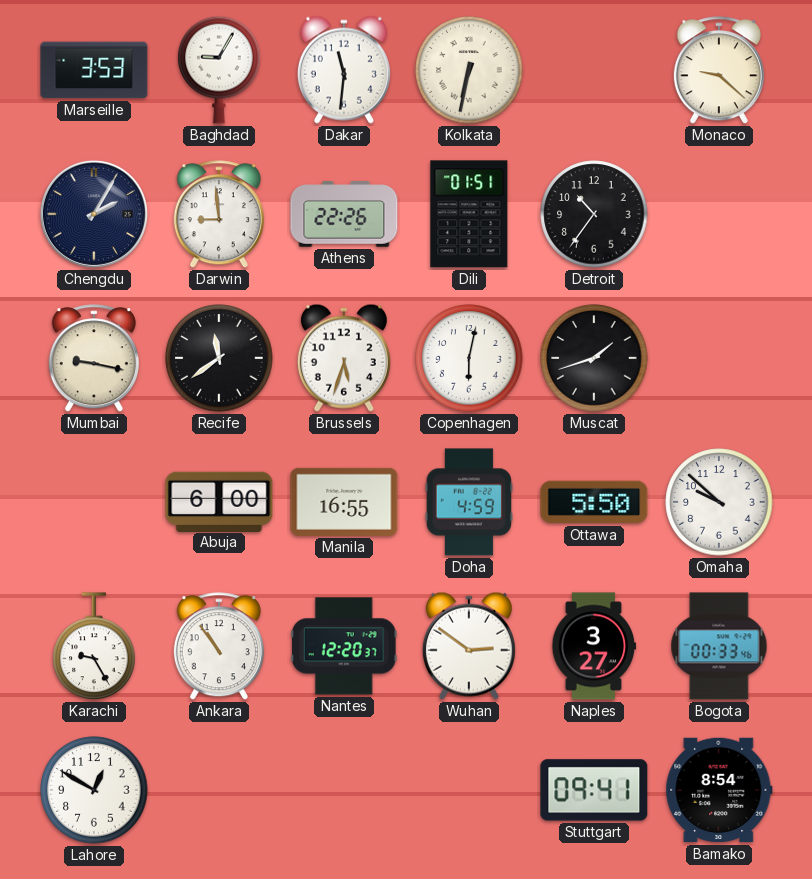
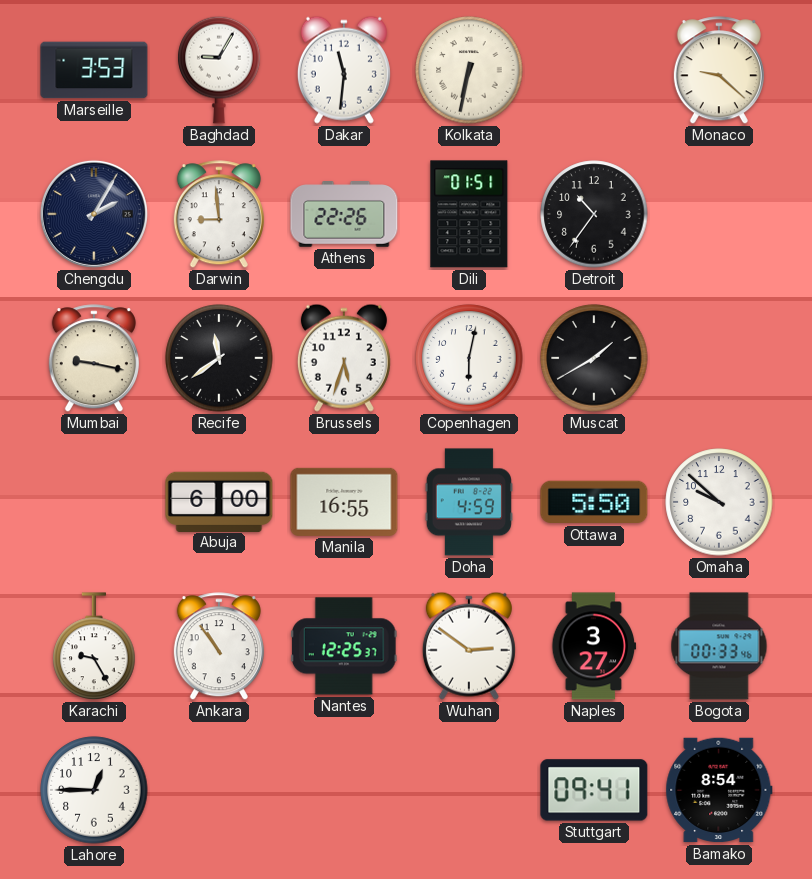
Muscat: 1:42 -> 1:40
Nantes: 12:20 -> 12:25
Lahore: 12:50 -> 12:45
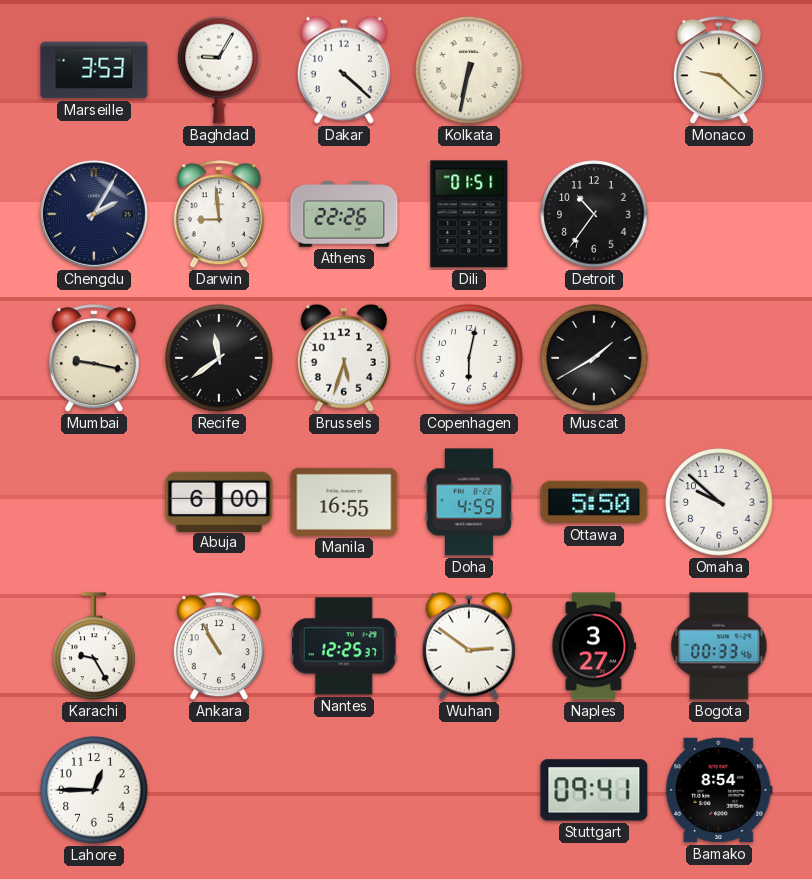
Dakar: 11:31 -> 4:22
Ankara: 10:54 -> 10:55
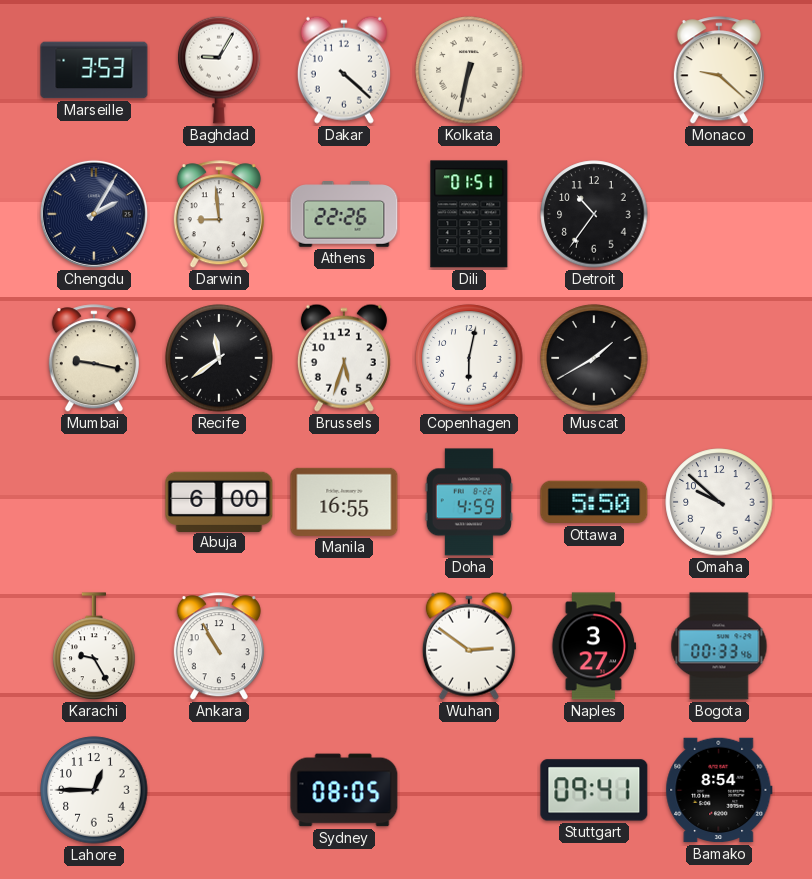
Nantes: 12:25 -> none
Sydney: none -> 08:05
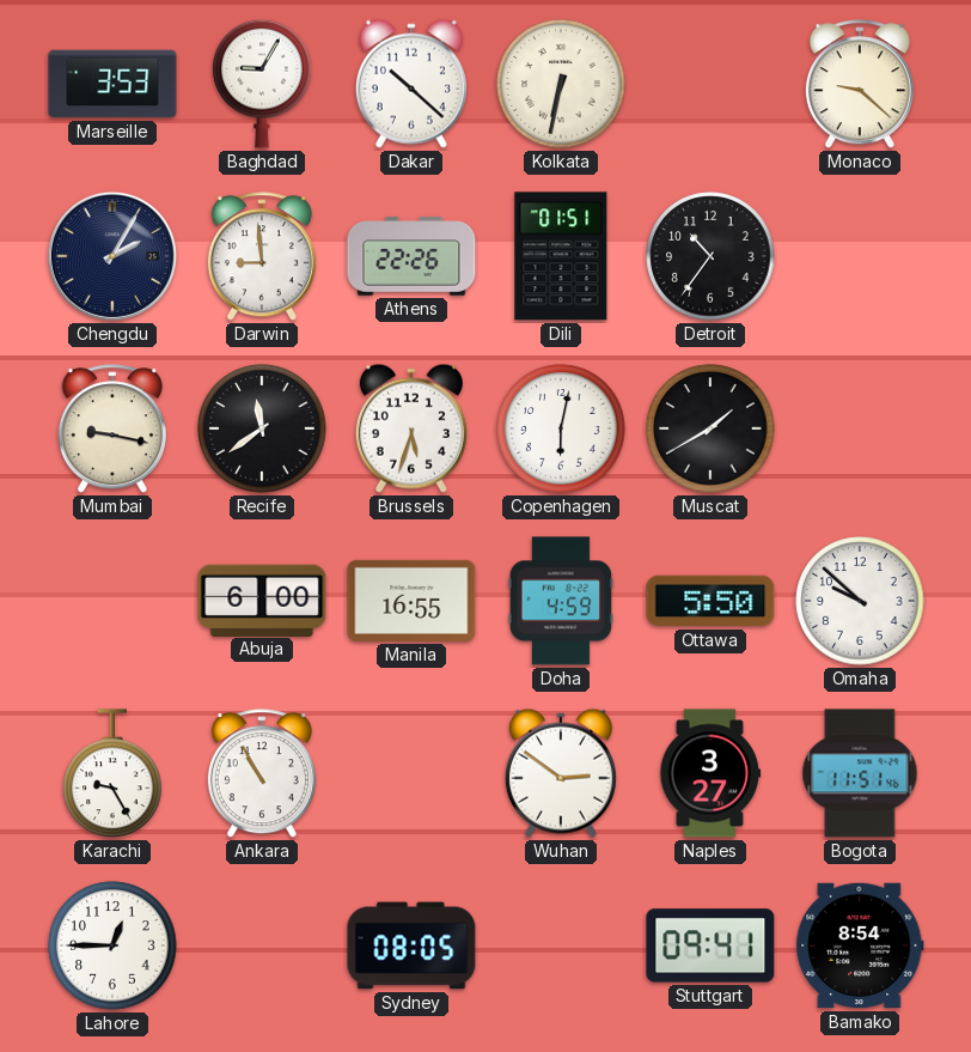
Dakar: 4:22 -> 10:22
Bogota: 00:33 -> 11:51
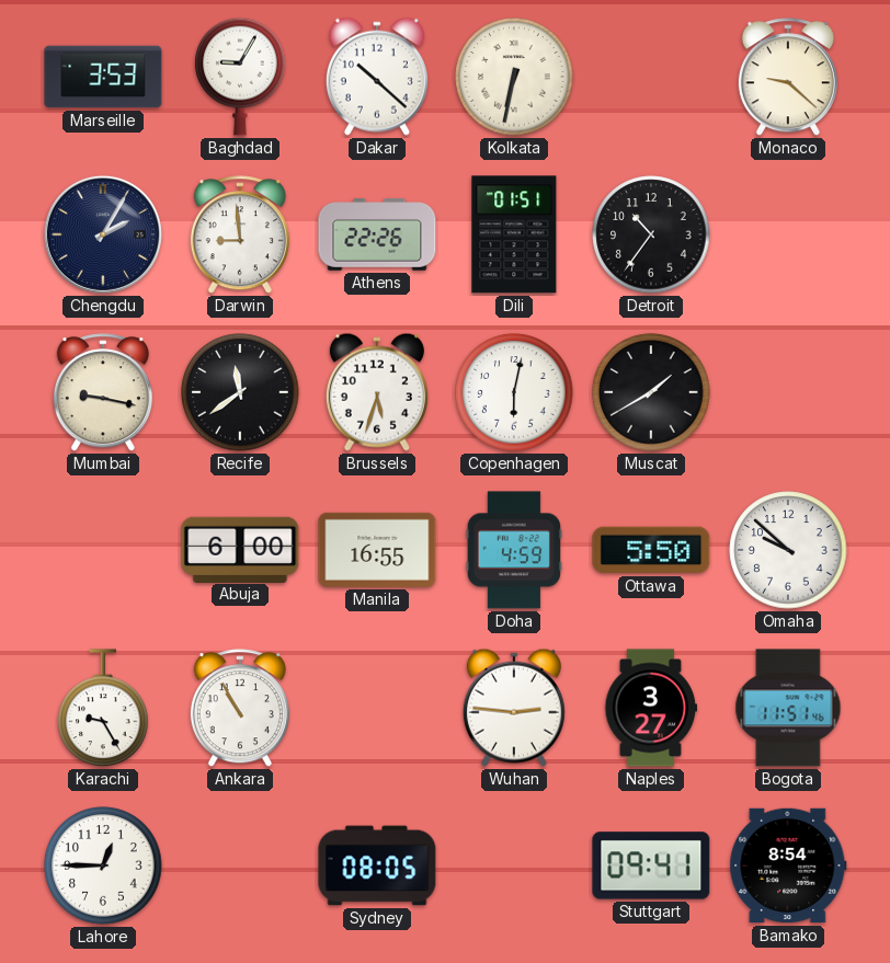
Wuhan: 2:51 -> 2:46
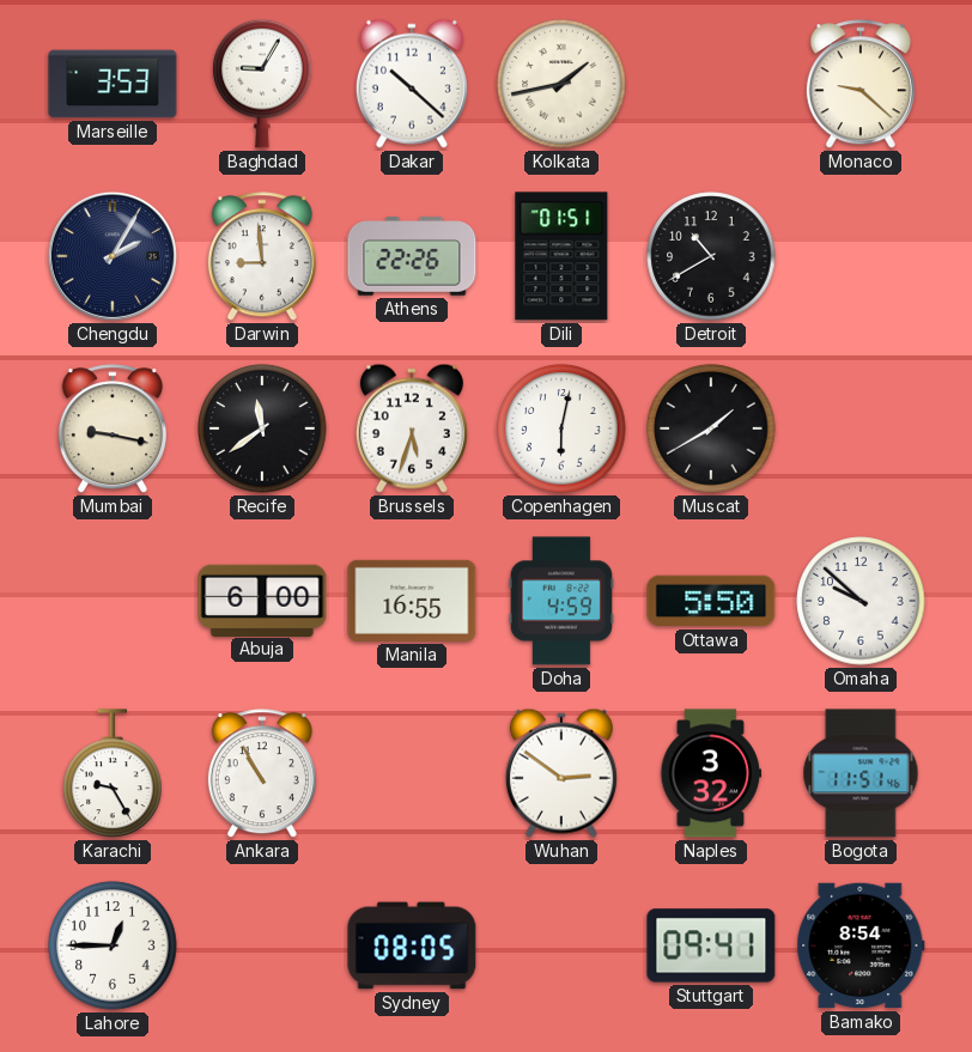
Kolkata: 6:32 -> 1:43
Detroit: 10:36 -> 10:40
Wuhan: 2:46 -> 2:51
Naples: 3:27 -> 3:32
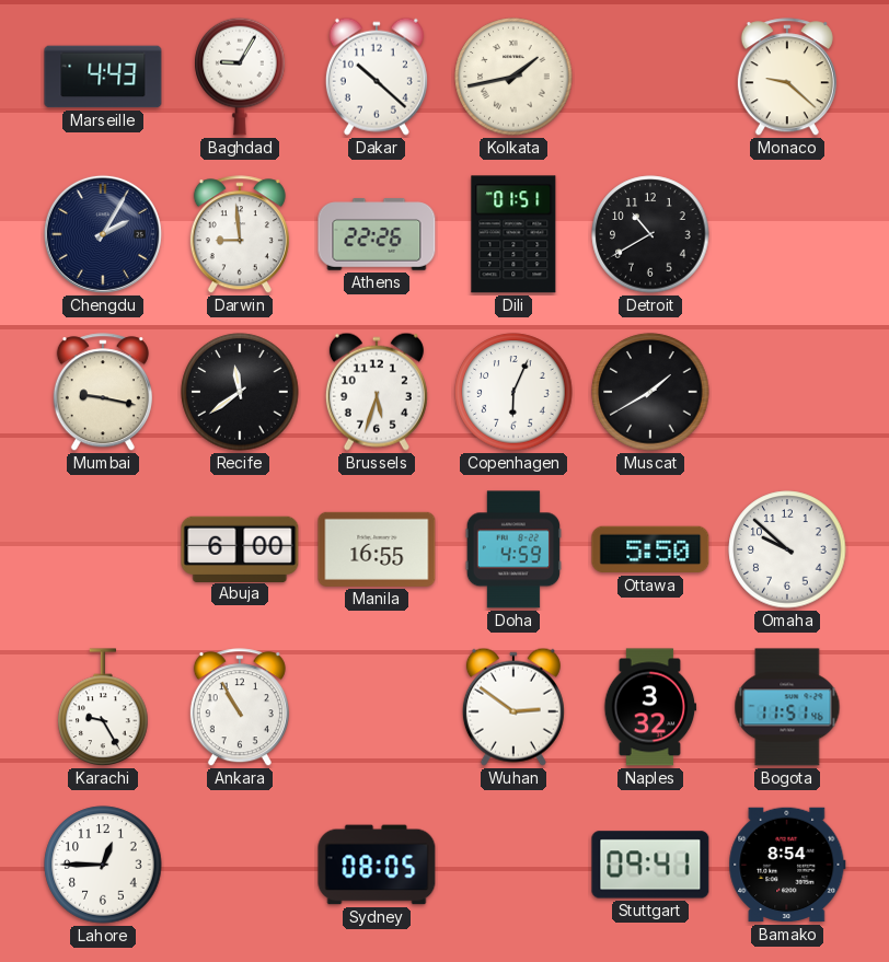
Marseille: 3:53 -> 4:43
Copenhagen: 6:02 -> 6:04
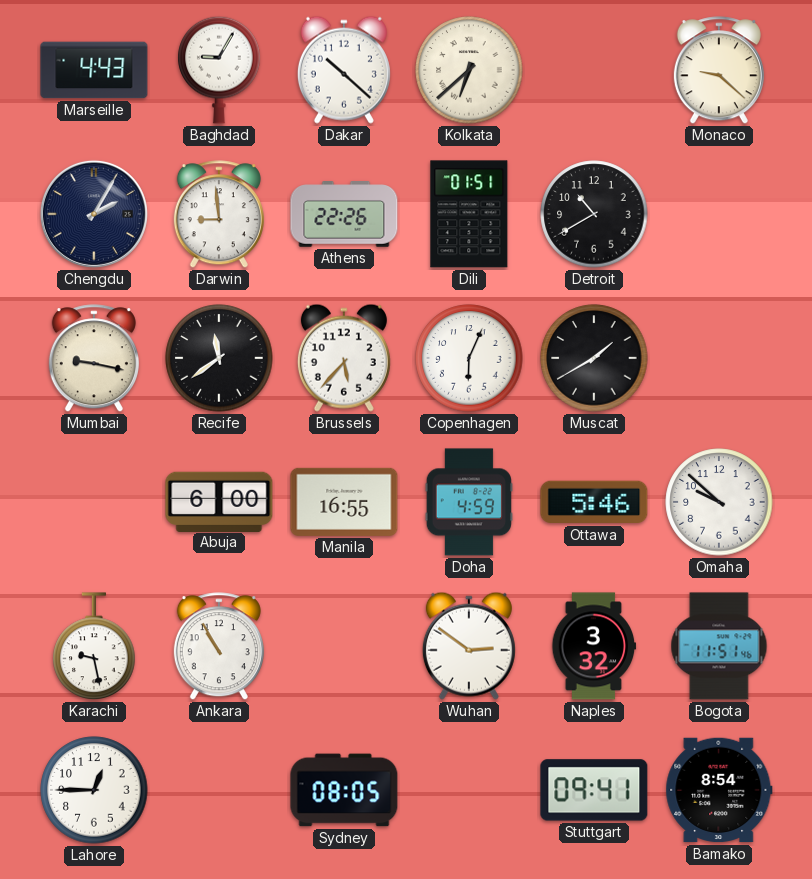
Kolkata: 1:43 -> 6:38
Brussels: 5:33 -> 5:37
Ottawa: 5:50 -> 5:46
Karachi: 9:25 -> 9:28
